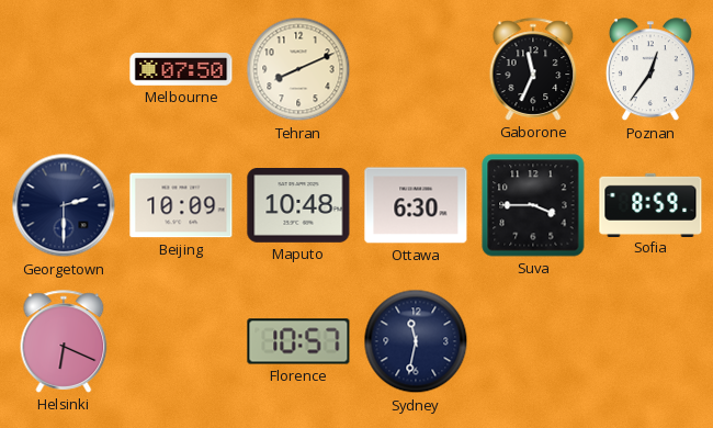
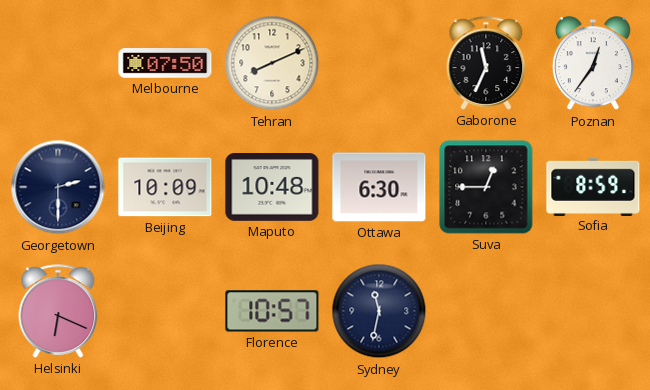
Suva: 3:45 -> 12:45
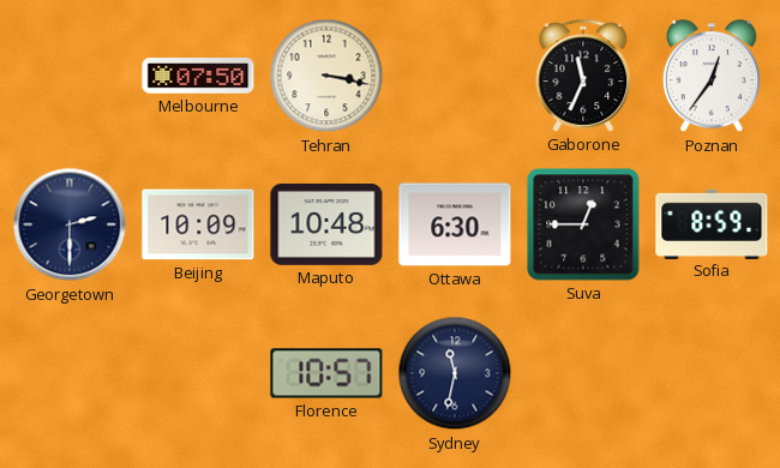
Tehran: 8:11 -> 3:17
Helsinki: 6:19 -> none
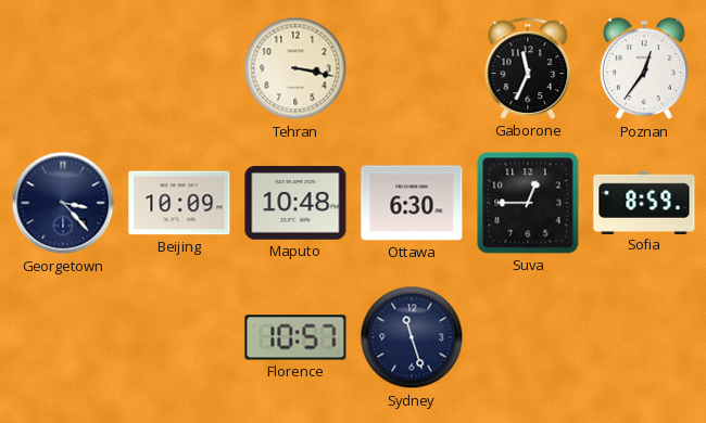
Melbourne: 07:50 -> none
Georgetown: 2:30 -> 3:23
Sydney: 11:32 -> 11:27
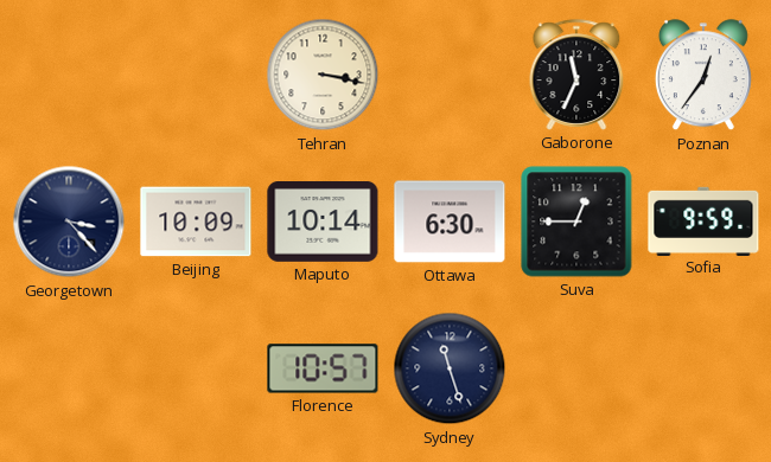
Maputo: 10:48 -> 10:14
Sofia: 8:59 -> 9:59
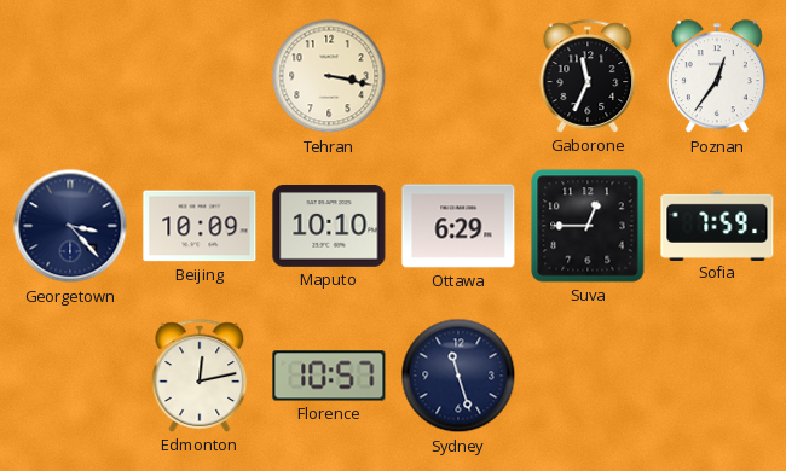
Maputo: 10:14 -> 10:10
Ottawa: 6:30 -> 6:29
Sofia: 9:59 -> 7:59
Edmonton: none -> 12:13
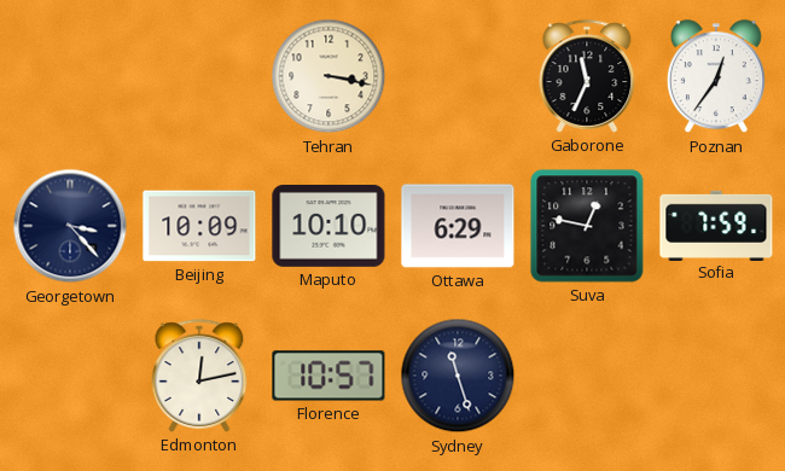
Suva: 12:45 -> 12:47
